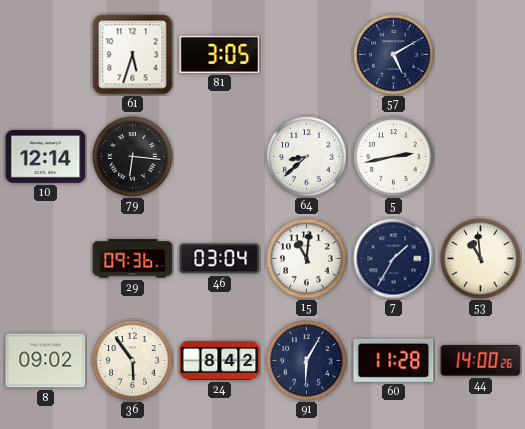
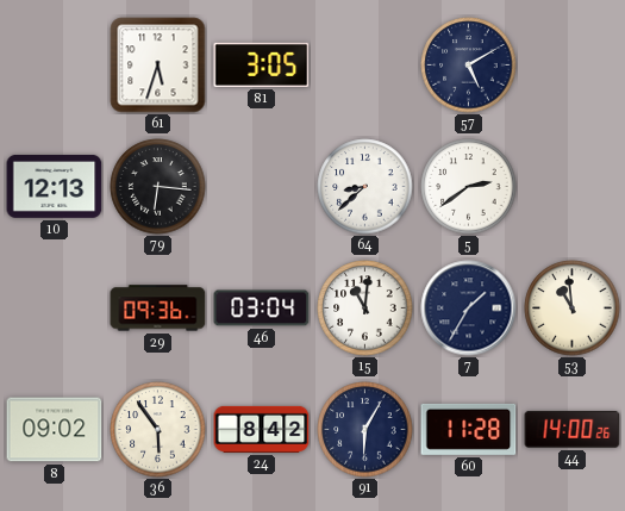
10: 12:14 -> 12:13
5: 2:43 -> 2:39
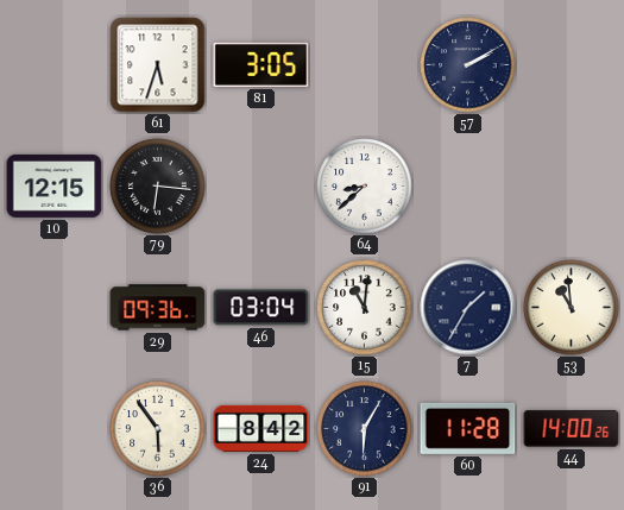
57: 5:10 -> 2:10
10: 12:13 -> 12:15
5: 2:39 -> none
8: 09:02 -> none
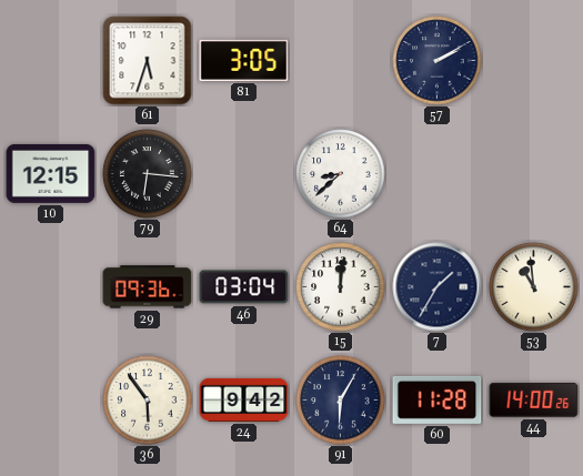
15: 11:01 -> 12:01
24: 8:42 -> 9:42
